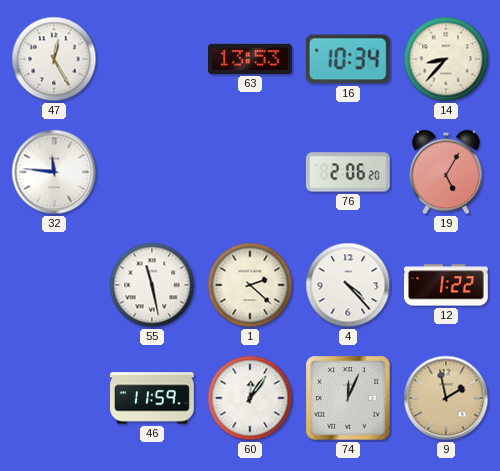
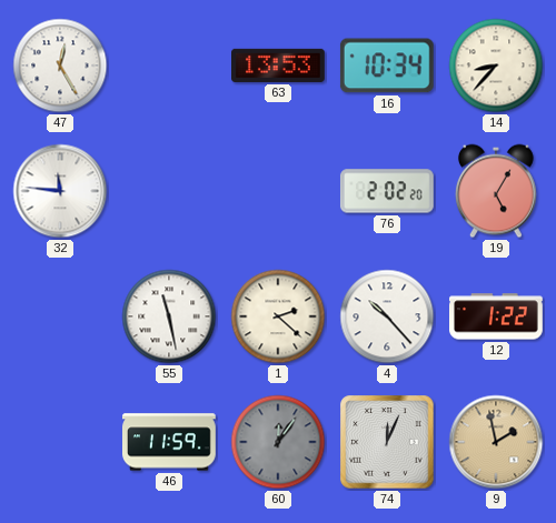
76: 2:06 -> 2:02
4: 4:23 -> 10:23
60 dial: white -> grey
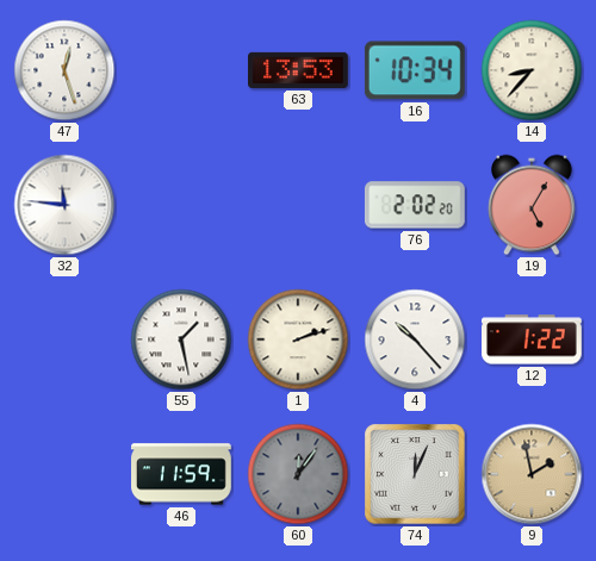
47: 12:25 -> 12:27
55: 11:28 -> 1:28
1: 2:22 -> 2:12
